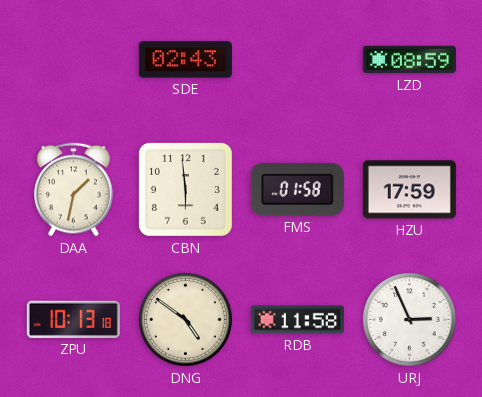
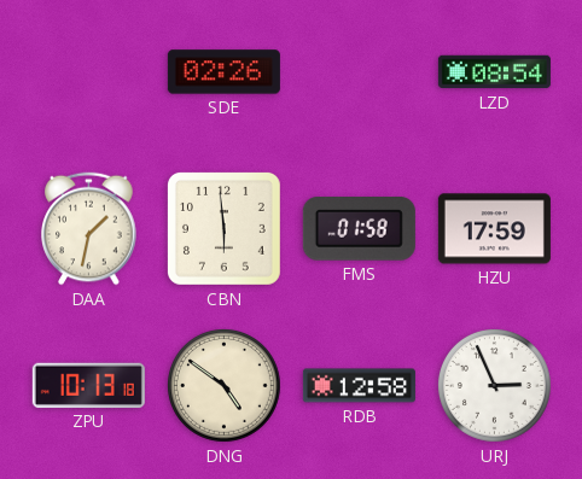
SDE: 02:43 -> 02:26
LZD: 08:59 -> 08:54
RDB: 11:58 -> 12:58
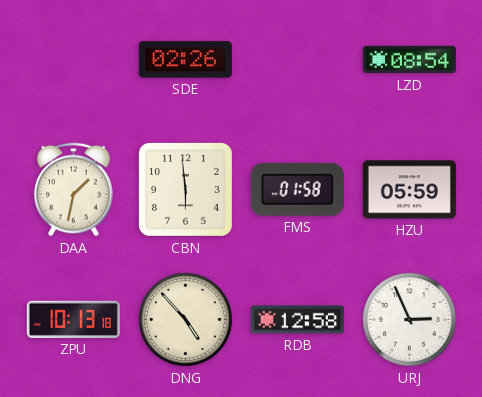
HZU: 17:59 -> 05:59
DNG: 4:51 -> 4:53
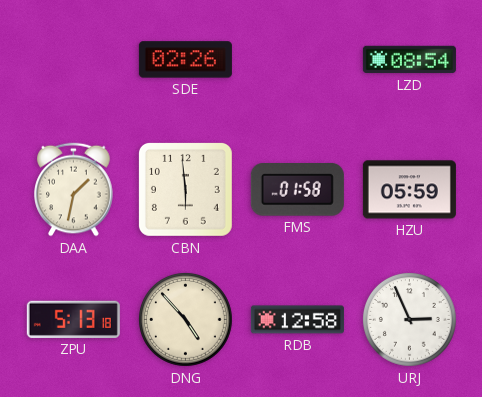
ZPU: 10:13 -> 5:13
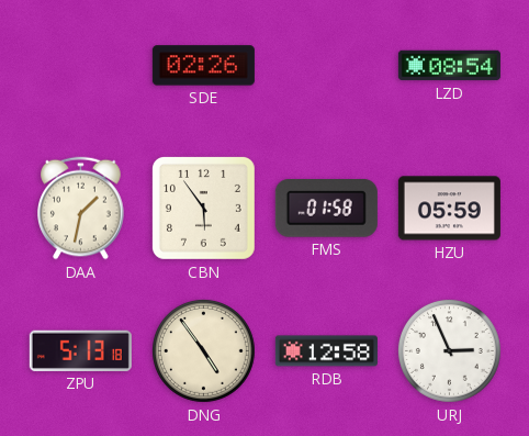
CBN: 5:59 -> 5:54
DNG: 4:53 -> 4:54
